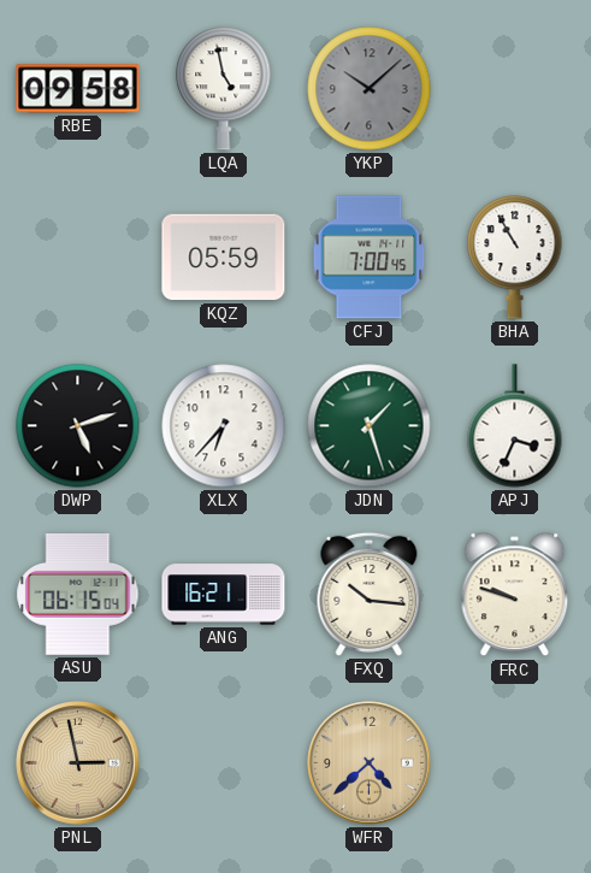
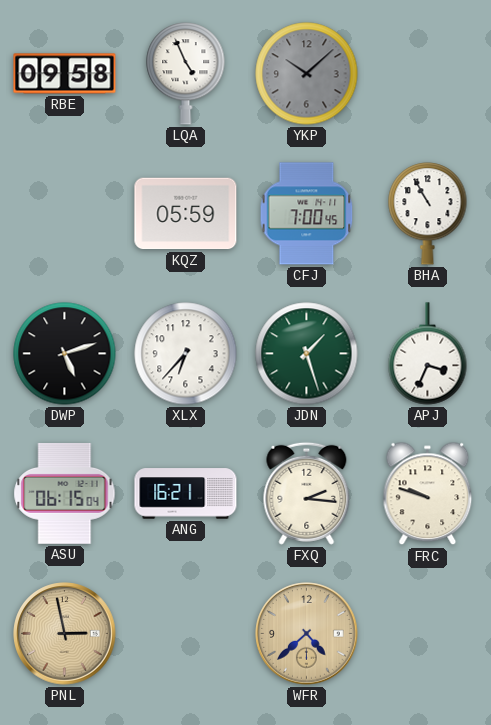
LQA: 4:58 -> 4:56
FXQ: 10:16 -> 2:16
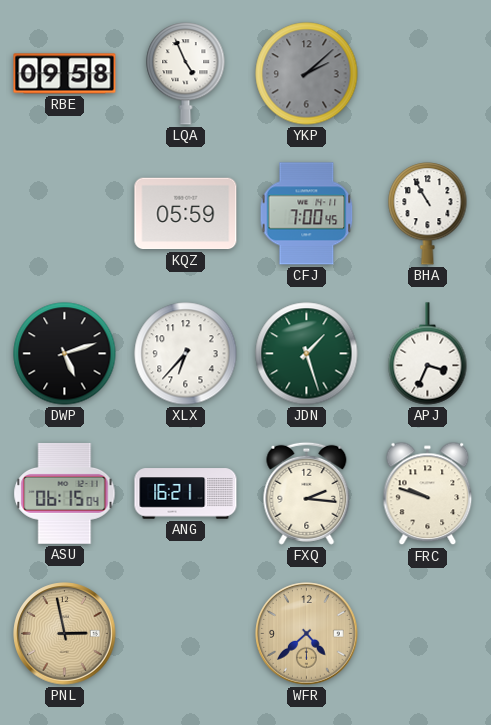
YKP: 10:08 -> 2:08
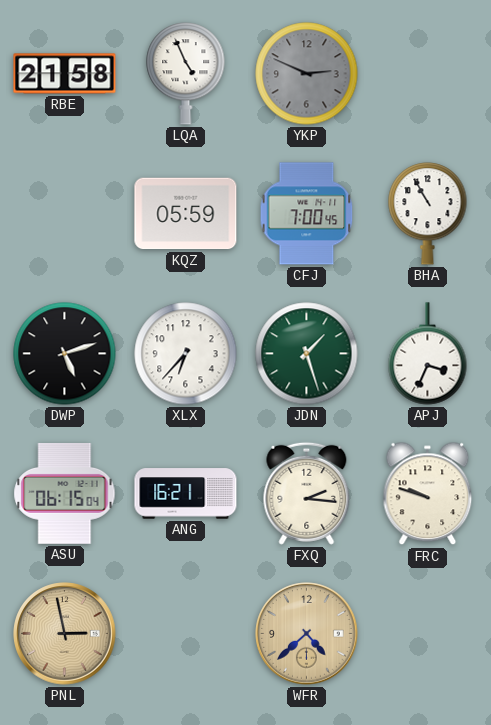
RBE: 09:58 -> 21:58
YKP: 2:08 -> 2:49
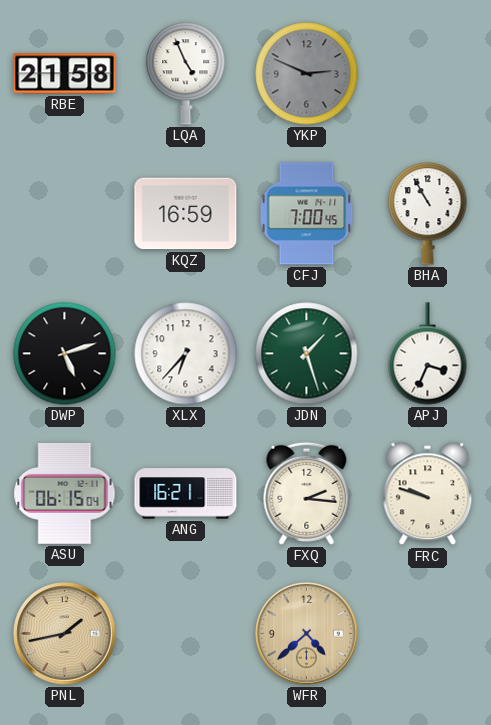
KQZ: 05:59 -> 16:59
PNL: 2:58 -> 1:43
